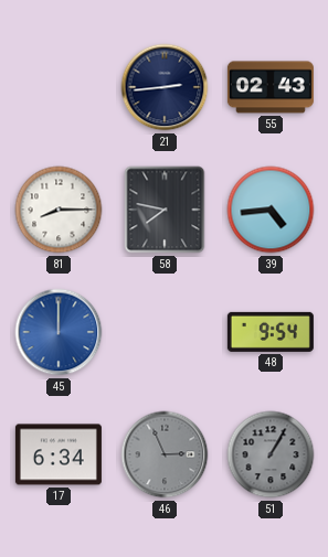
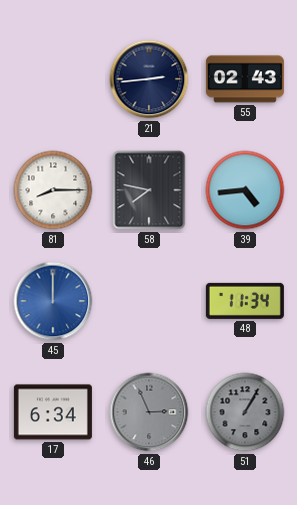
48: 9:54 -> 11:34
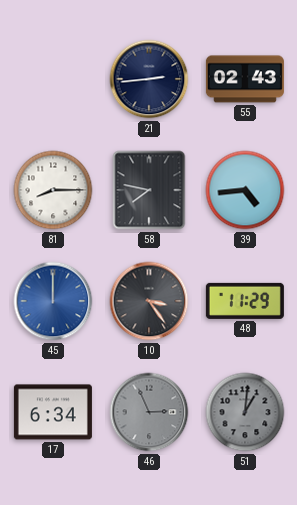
10: none -> 3:24
48: 11:34 -> 11:29
51: 1:05 -> 1:01
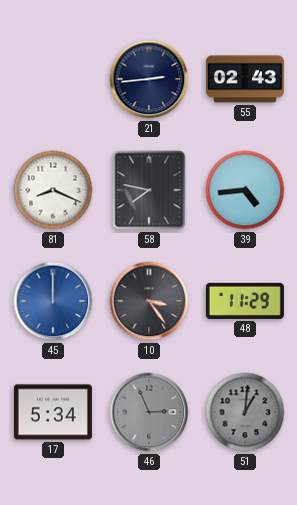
81: 8:15 -> 8:19
17: 6:34 -> 5:34
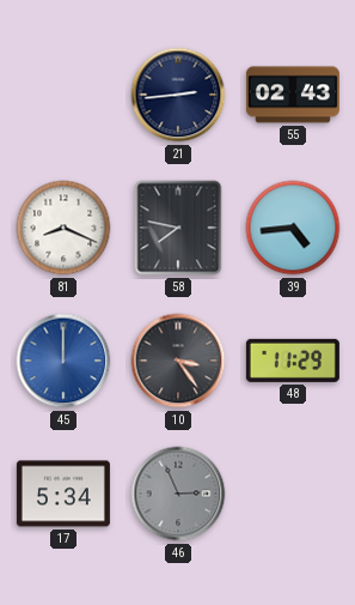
51: 1:01 -> none
